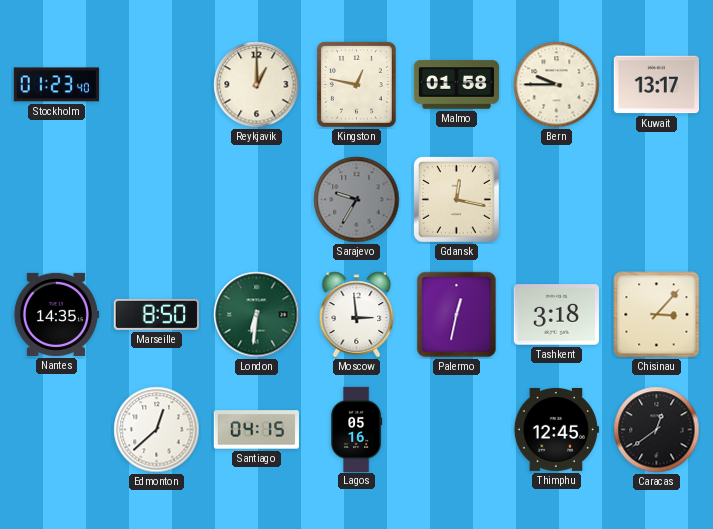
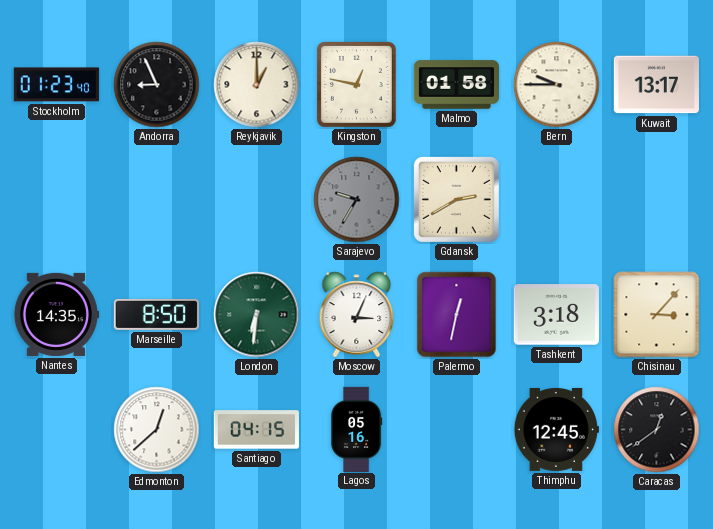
Andorra: none -> 8:56
Gdansk: 12:17 -> 2:40
Moscow: 2:59 -> 3:04
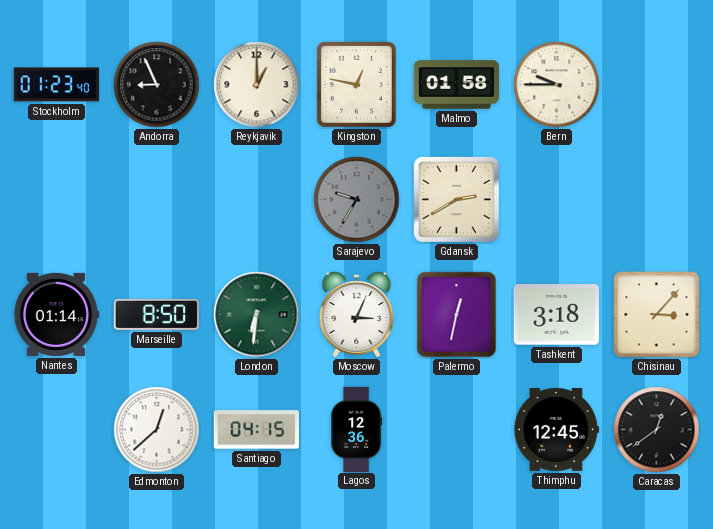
Kuwait: 13:17 -> none
Nantes: 14:35 -> 01:14
Lagos: 05:16 -> 12:36
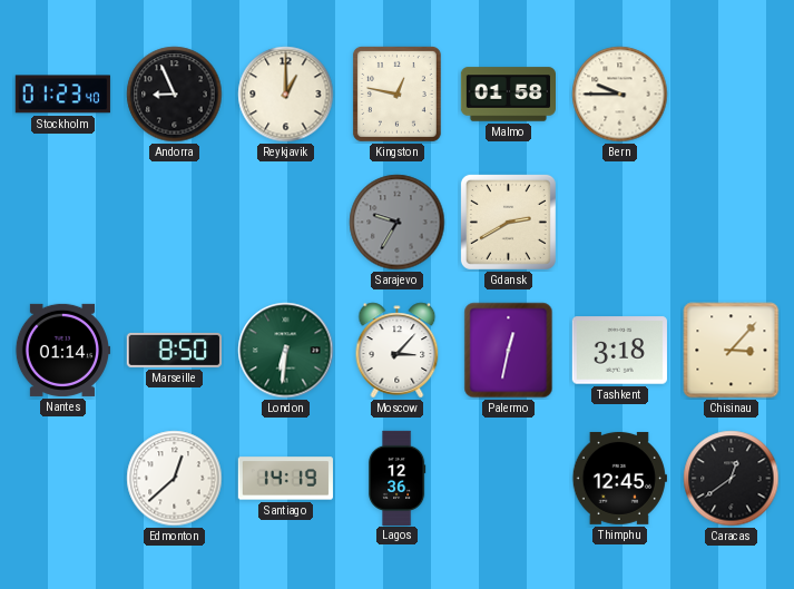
Moscow: 3:04 -> 3:07
Santiago: 04:15 -> 14:19
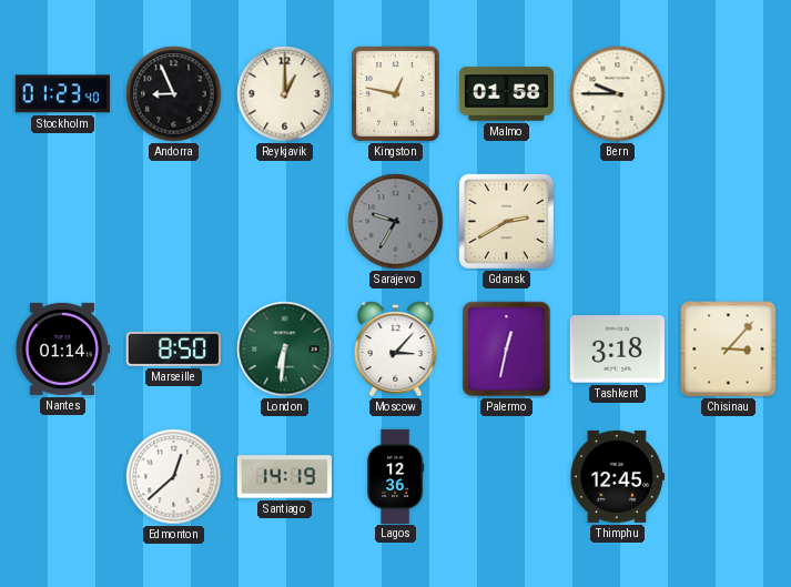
Caracas: 12:39 -> none
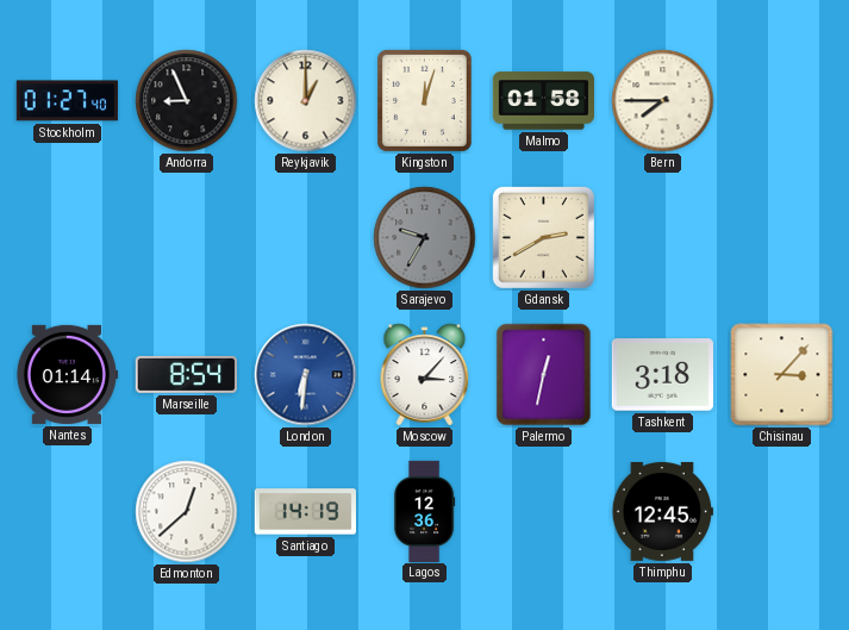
Stockholm: 01:23 -> 01:27
Kingston: 12:47 -> 12:03
Bern: 9:45 -> 7:45
Marseille: 8:50 -> 8:54
London dial: green -> blue
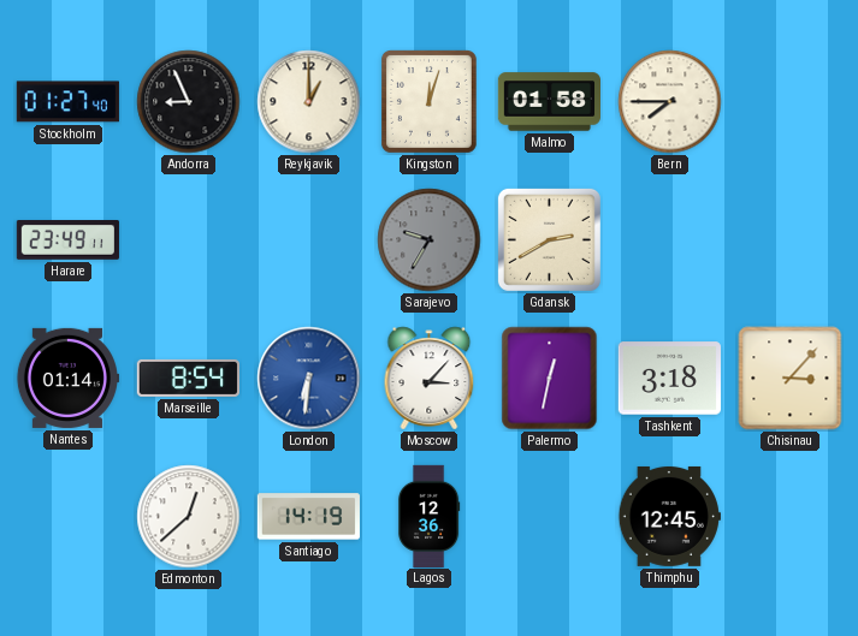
Harare: none -> 23:49
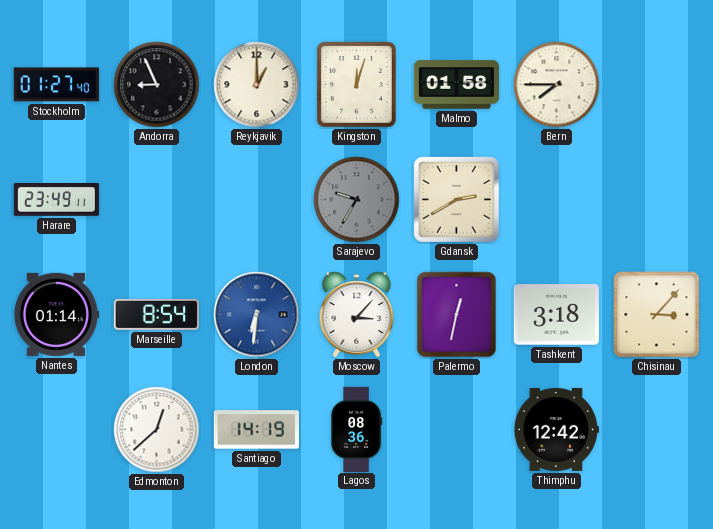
Lagos: 12:36 -> 08:36
Thimphu: 12:45 -> 12:42
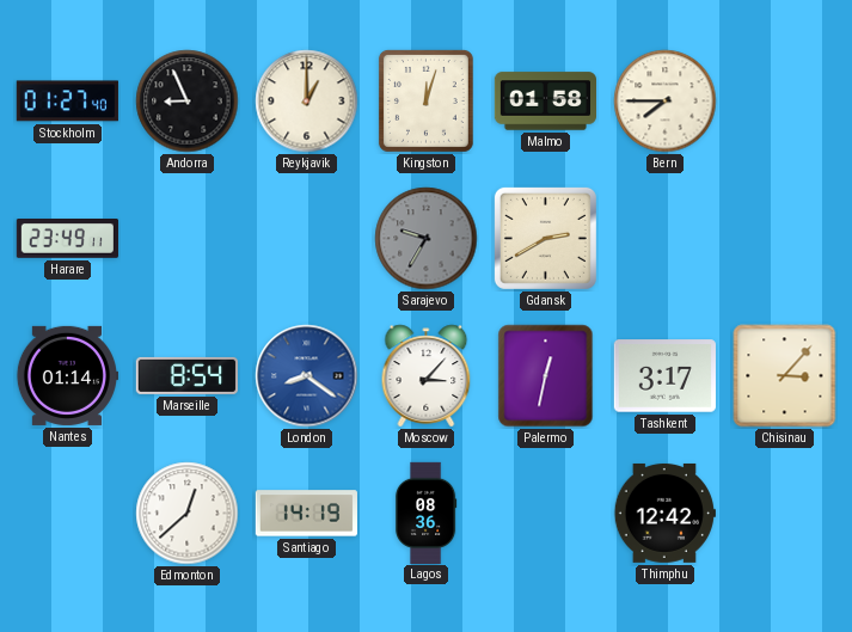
London: 6:31 -> 8:21
Tashkent: 3:18 -> 3:17
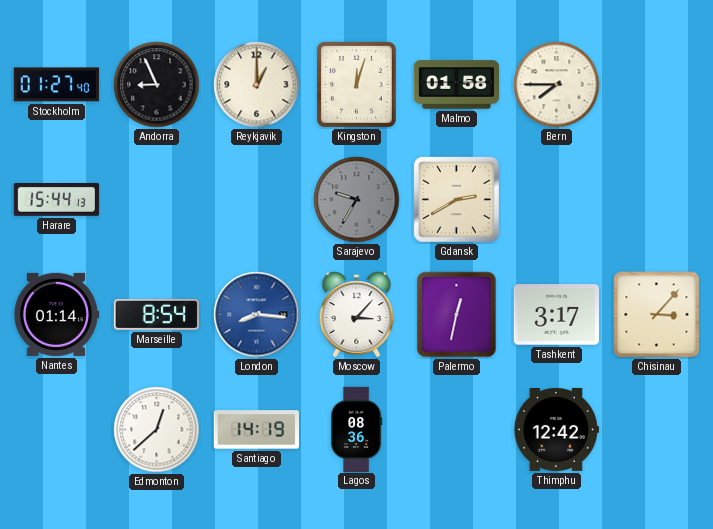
Harare: 23:49 -> 15:44
London: 8:21 -> 8:16
